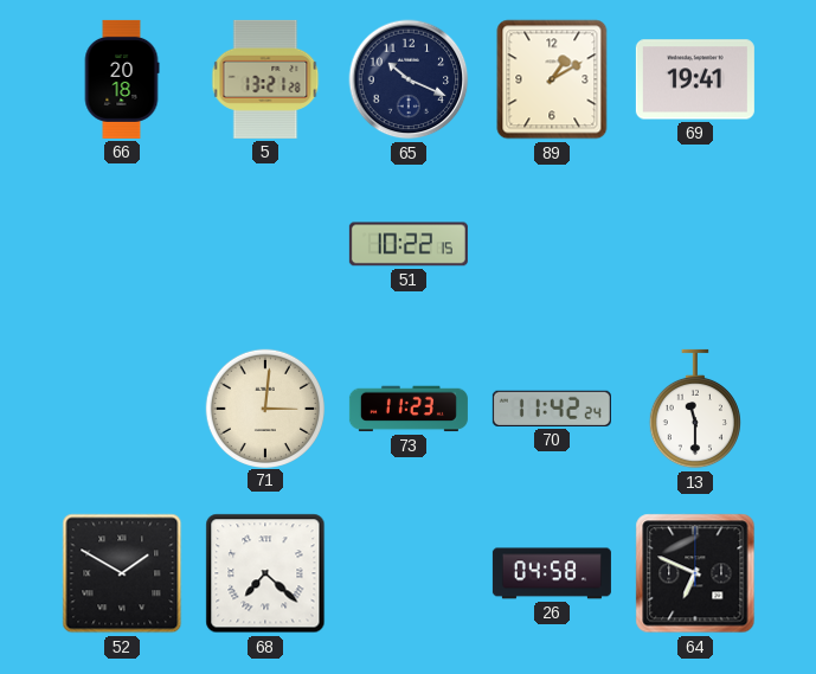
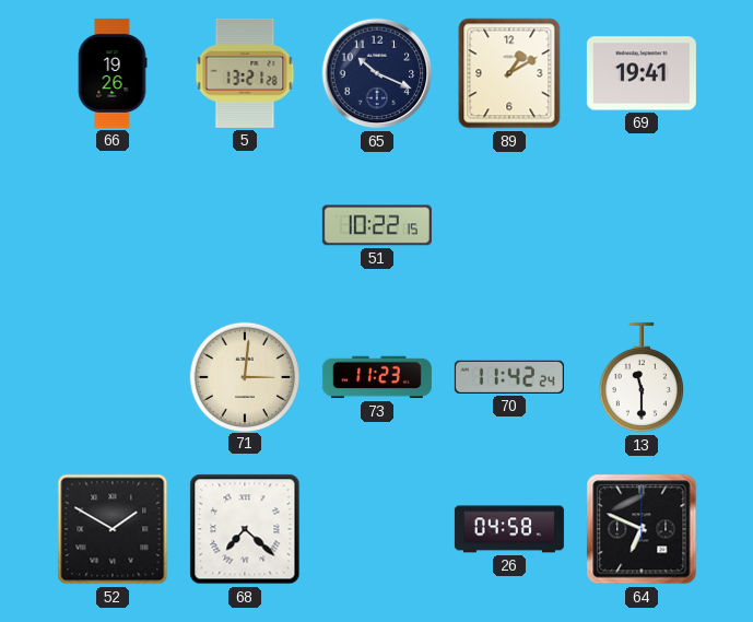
66: 20:18 -> 19:26
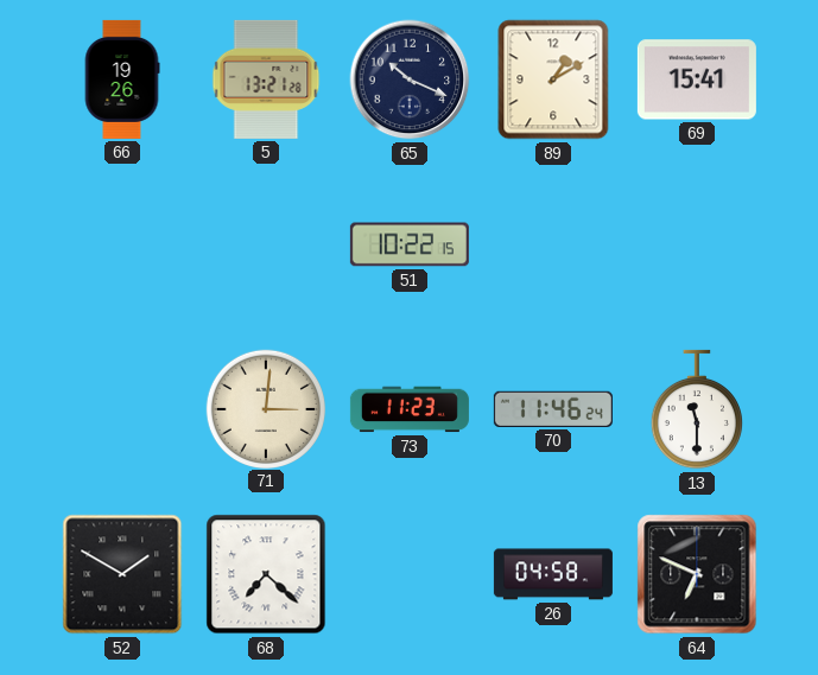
69: 19:41 -> 15:41
70: 11:42 -> 11:46
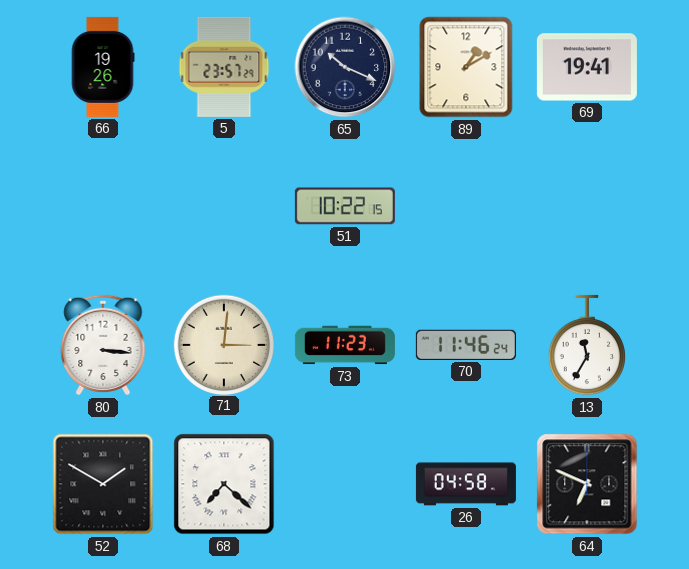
5: 13:21 -> 23:57
69: 15:41 -> 19:41
80: none -> 3:16
13: 11:30 -> 11:35
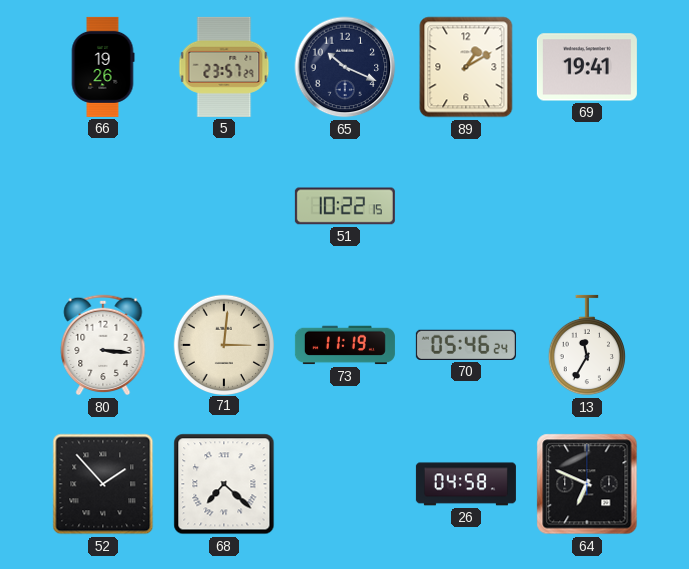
73: 11:23 -> 11:19
70: 11:46 -> 05:46
52: 1:50 -> 1:53
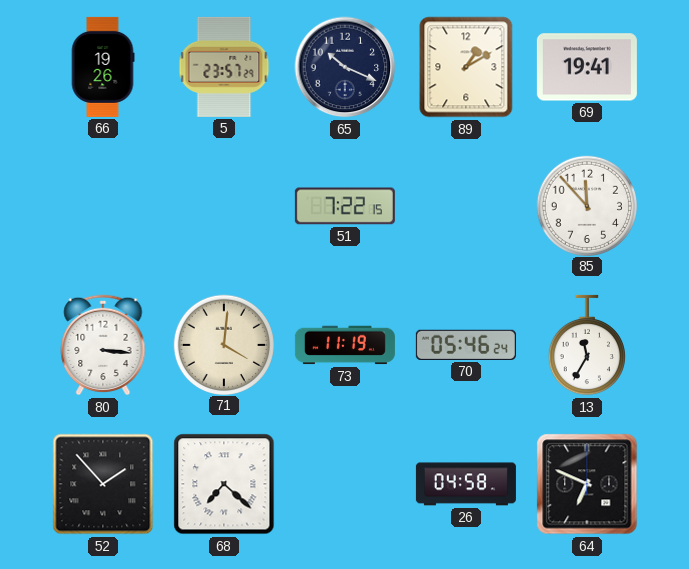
51: 10:22 -> 7:22
85: none -> 11:53
71: 3:01 -> 4:01
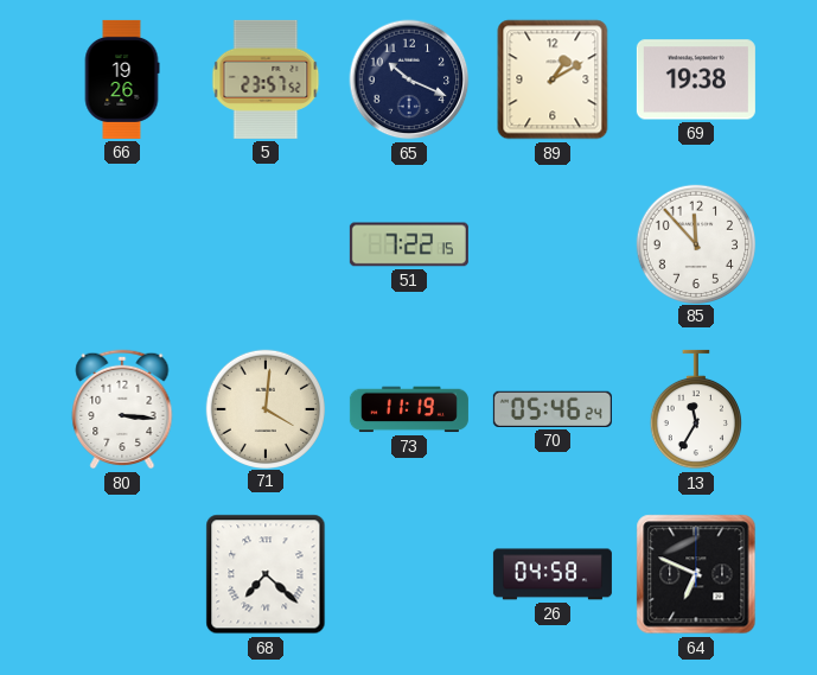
5: 23:57:29 -> 23:57:52
69: 19:41 -> 19:38
52: 1:53 -> none
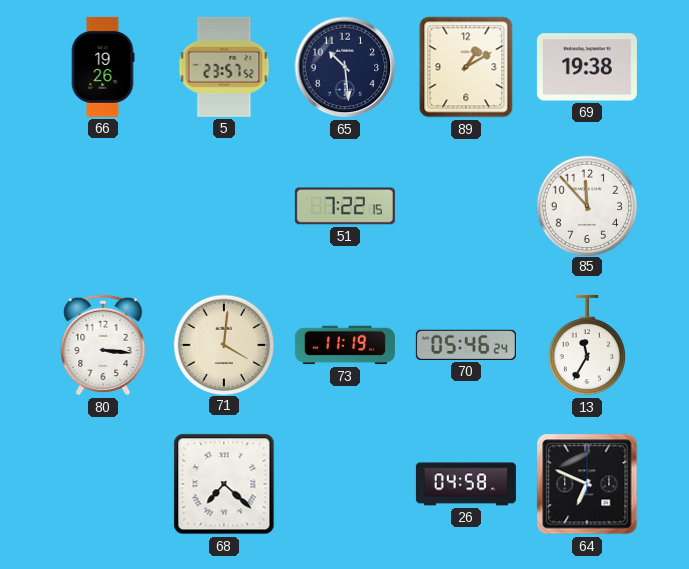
65: 10:19 -> 10:29
